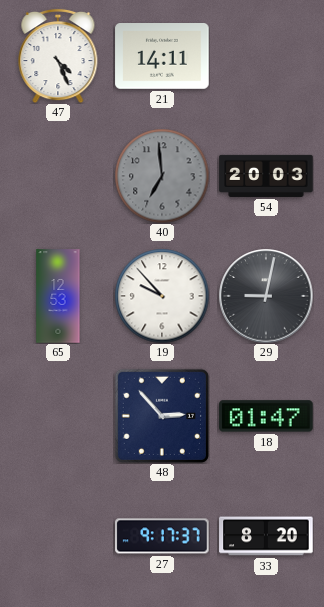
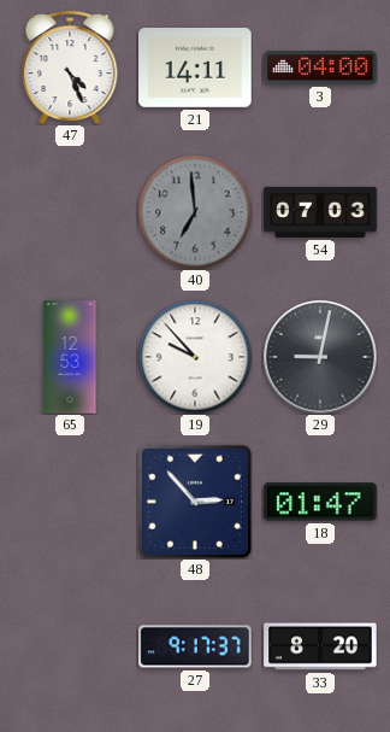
3: none -> 04:00
54: 20:03 -> 07:03
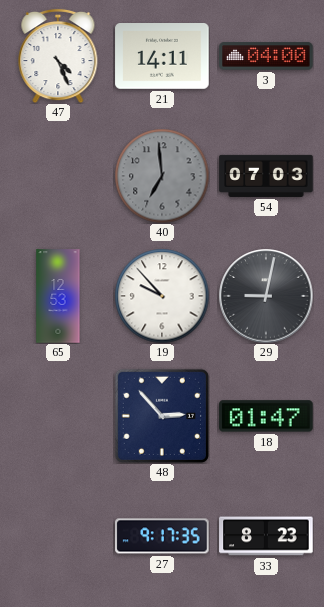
27: 9:17:37 -> 9:17:35
33: 8:20 -> 8:23
